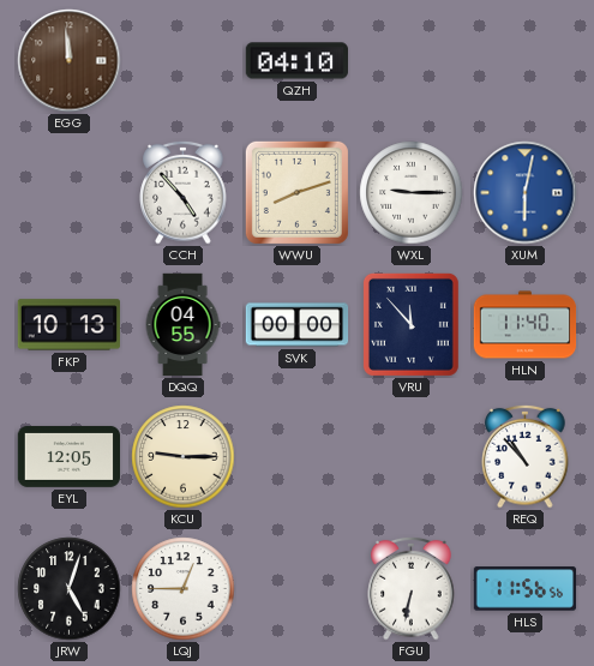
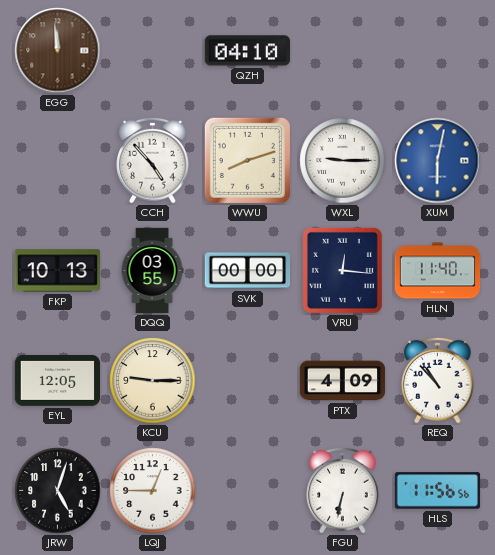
DQQ: 04:55 -> 03:55
VRU: 11:53 -> 12:16
PTX: none -> 4:09
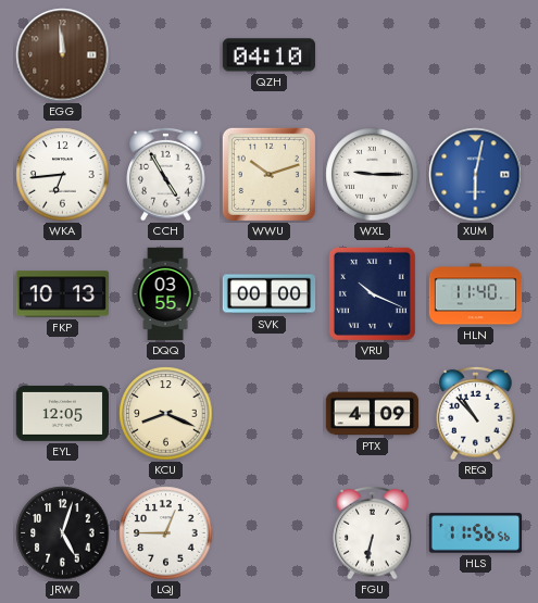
WKA: none -> 6:44
CCH: 4:53 -> 4:55
WWU: 8:12 -> 10:12
VRU: 12:16 -> 10:19
KCU: 9:15 -> 8:19
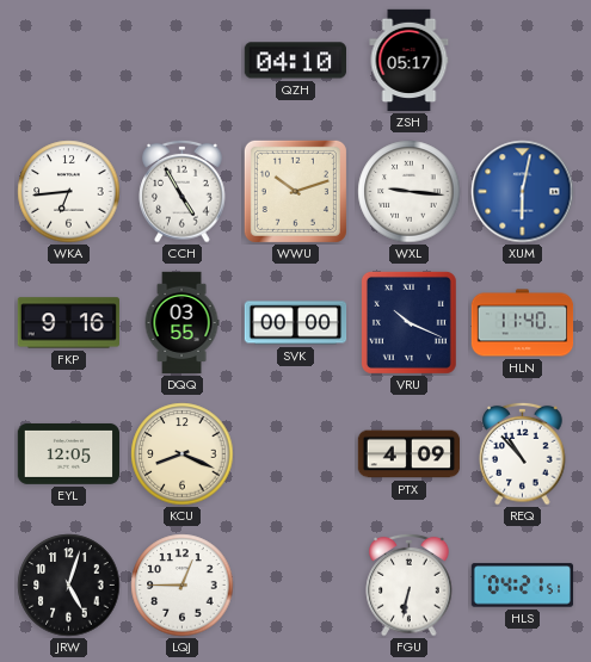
EGG: 11:59 -> none
ZSH: none -> 05:17
WXL: 9:15 -> 9:16
FKP: 10:13 -> 9:16
HLS: 11:56 -> 04:21
